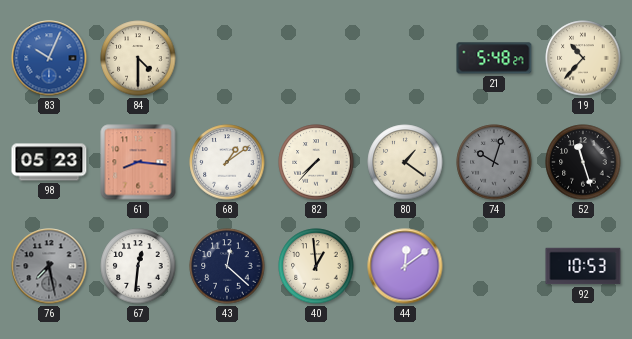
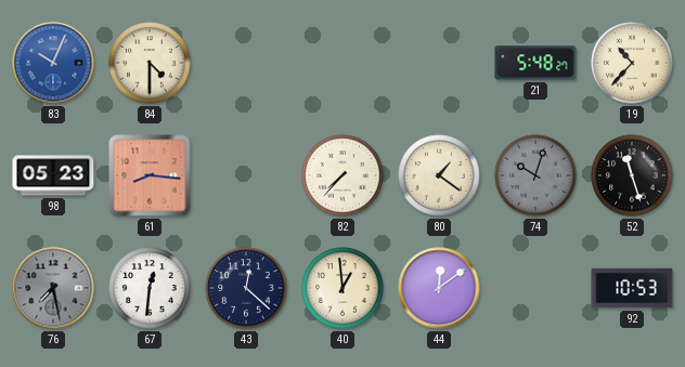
68: 1:09 -> none
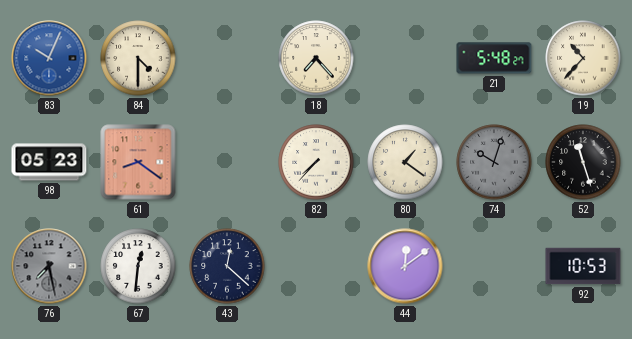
18: none -> 7:23
61: 8:16 -> 8:21
40: 12:59 -> none
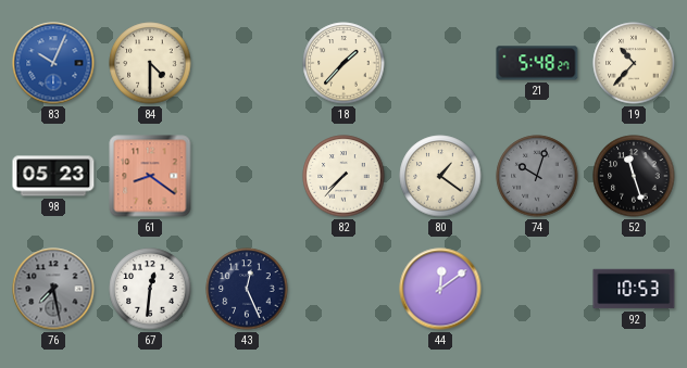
18: 7:23 -> 1:37
43: 12:22 -> 12:26
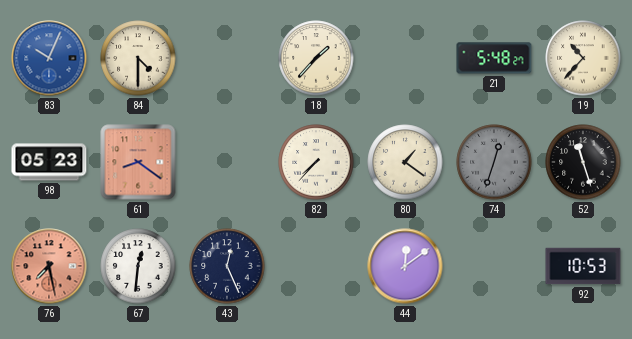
74: 10:03 -> 12:33
76 dial: grey -> salmon
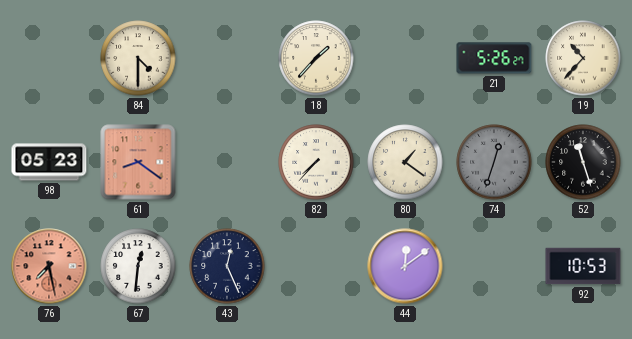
83: 10:04 -> none
21: 5:48 -> 5:26
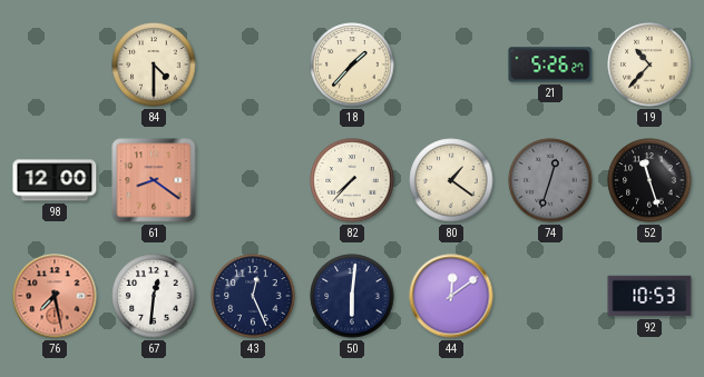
98: 05:23 -> 12:00
50: none -> 6:01
